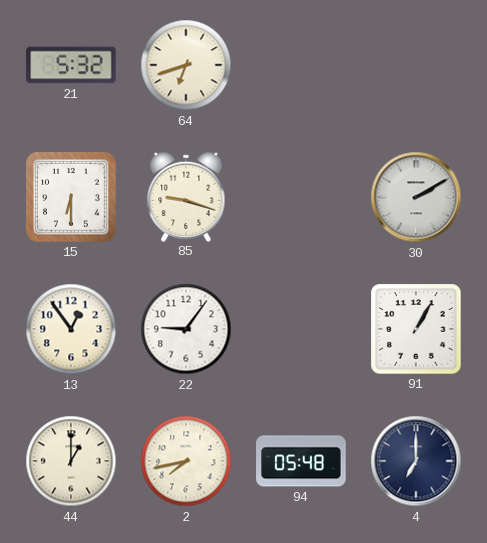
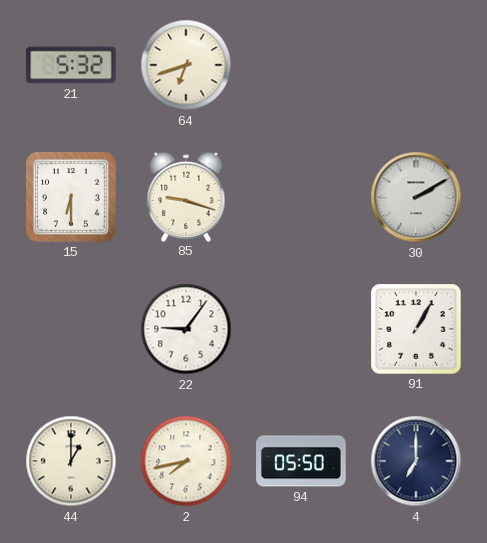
13: 12:54 -> none
94: 05:48 -> 05:50
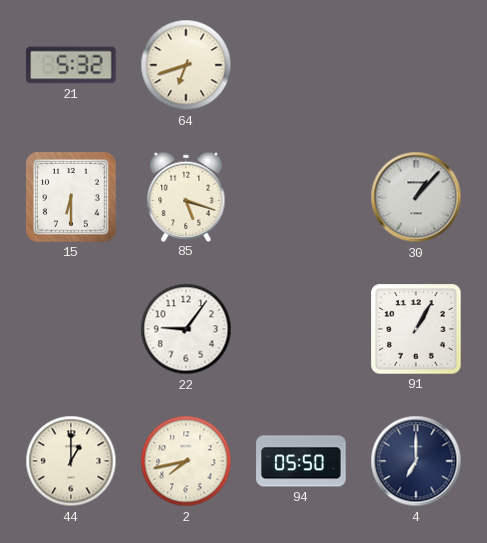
85: 9:18 -> 5:18
30: 2:10 -> 1:07
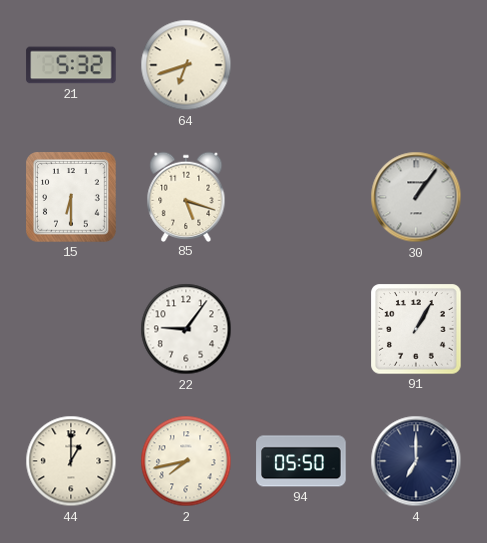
30: 1:07 -> 1:06
